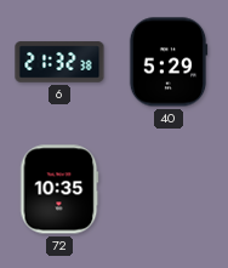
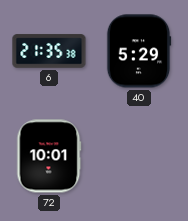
6: 21:32 -> 21:35
72: 10:35 -> 10:01
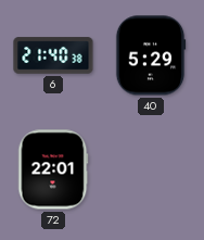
6: 21:35 -> 21:40
72: 10:01 -> 22:01
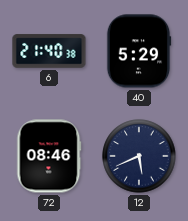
72: 22:01 -> 08:46
12: none -> 5:41
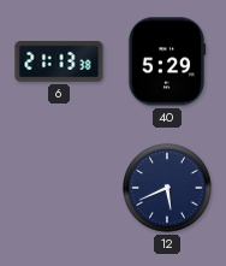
6: 21:40 -> 21:13
72: 08:46 -> none
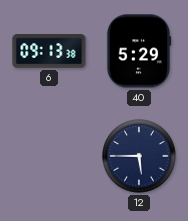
6: 21:13 -> 09:13
12: 5:41 -> 5:45
